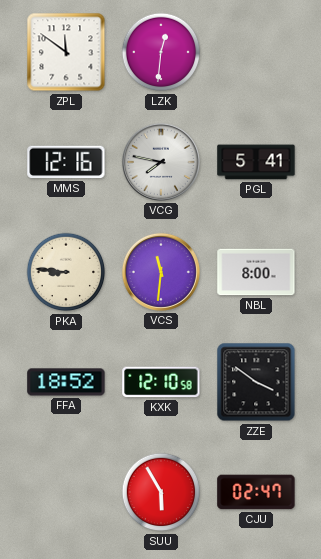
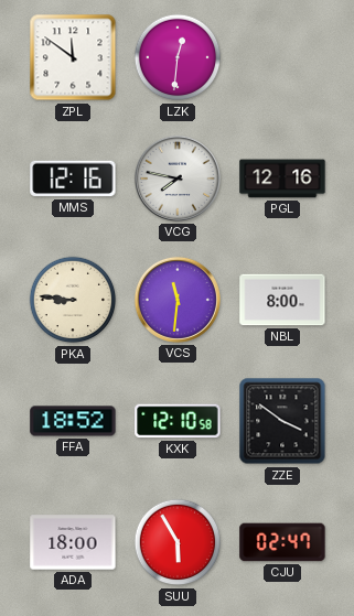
PGL: 5:41 -> 12:16
ADA: none -> 18:00
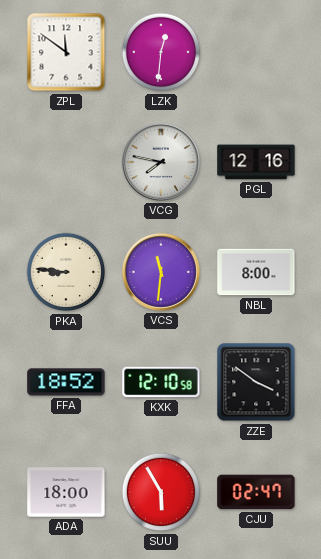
MMS: 12:16 -> none
